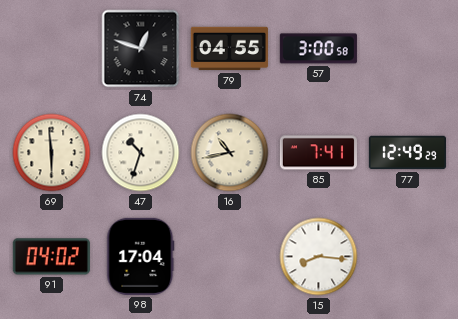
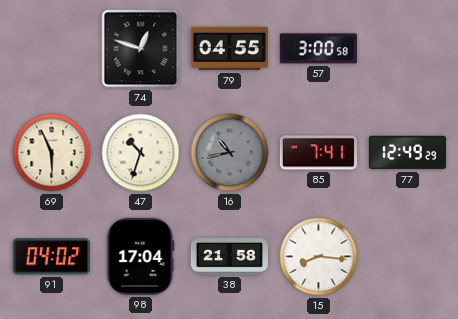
69: 5:59 -> 5:56
16 dial: cream -> grey
38: none -> 21:58
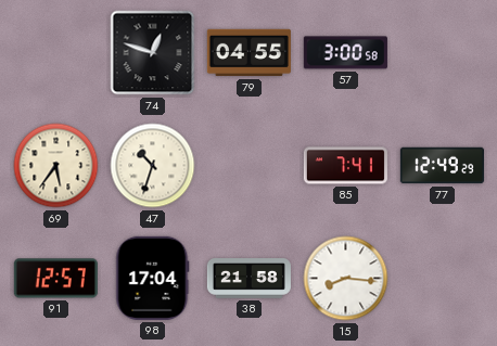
69: 5:56 -> 5:36
16: 10:43 -> none
91: 04:02 -> 12:57
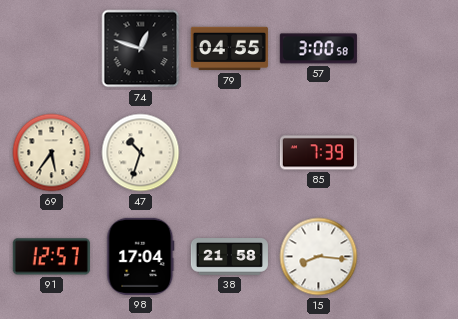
85: 7:41 -> 7:39
77: 12:49 -> none
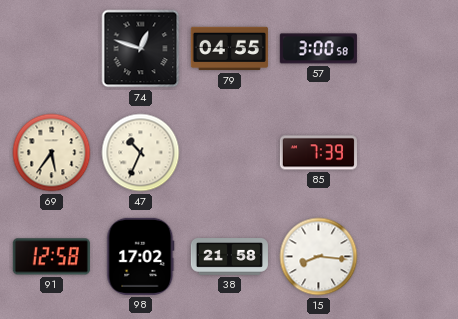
47: 10:33 -> 10:34
91: 12:57 -> 12:58
98: 17:04 -> 17:02
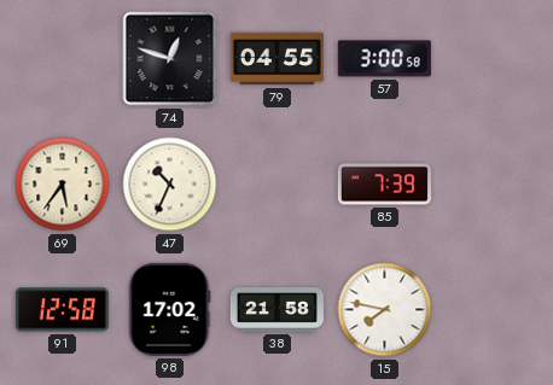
15: 8:16 -> 7:47
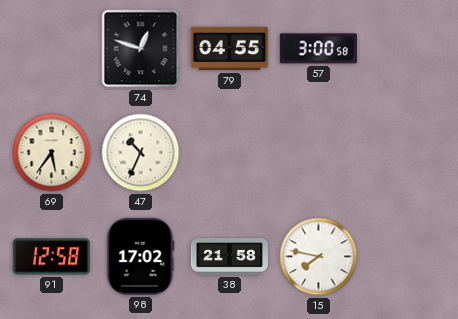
85: 7:39 -> none
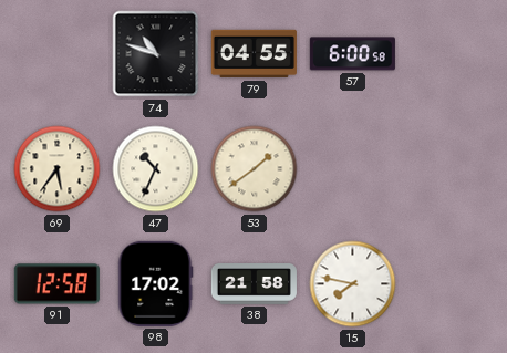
74: 12:48 -> 10:48
57: 3:00 -> 6:00
53: none -> 1:39
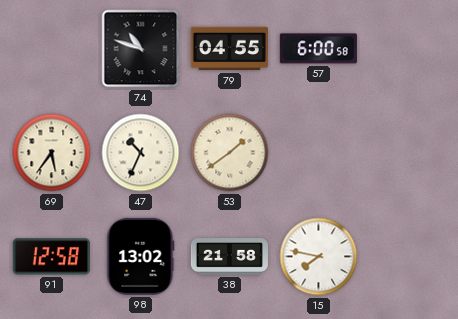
98: 17:02 -> 13:02
